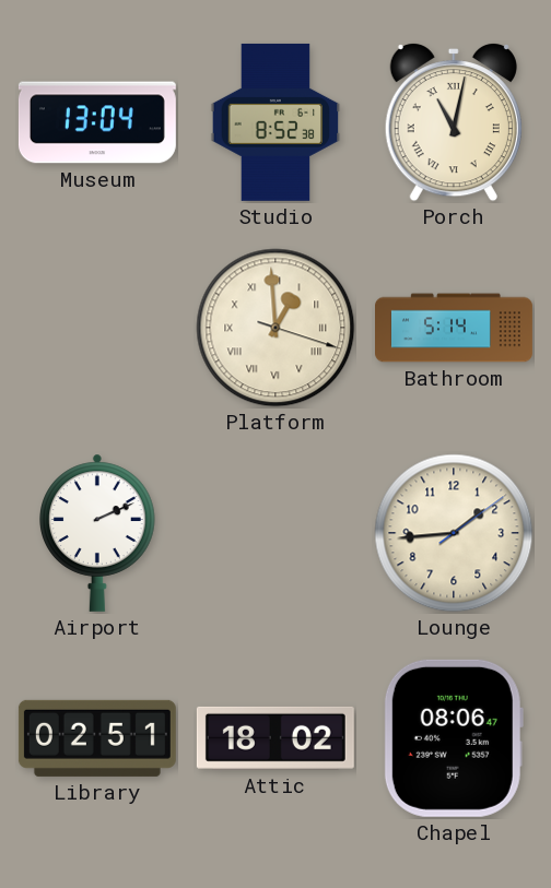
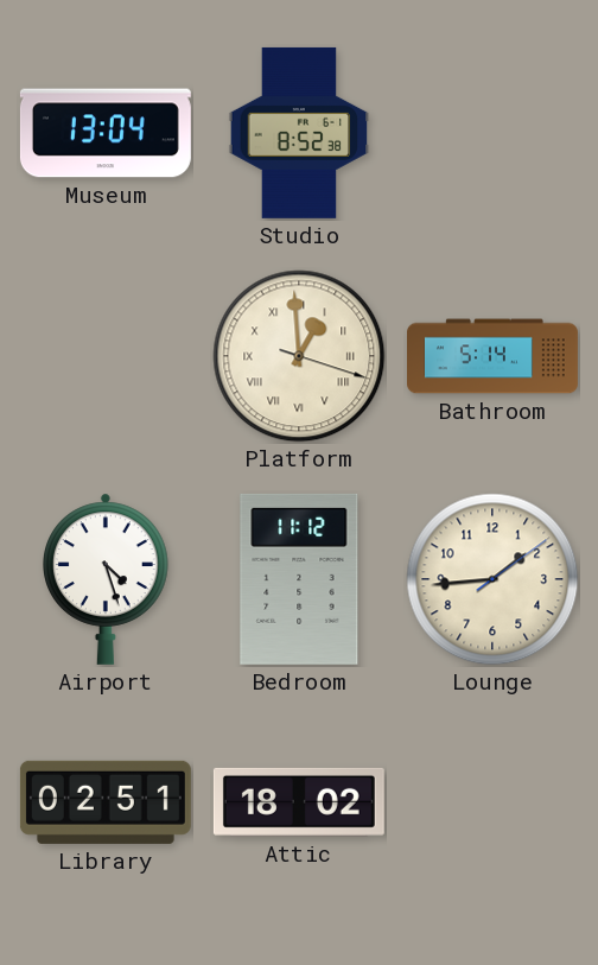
Porch: 11:02 -> none
Airport: 2:11 -> 4:27
Bedroom: none -> 11:12
Chapel: 08:06 -> none
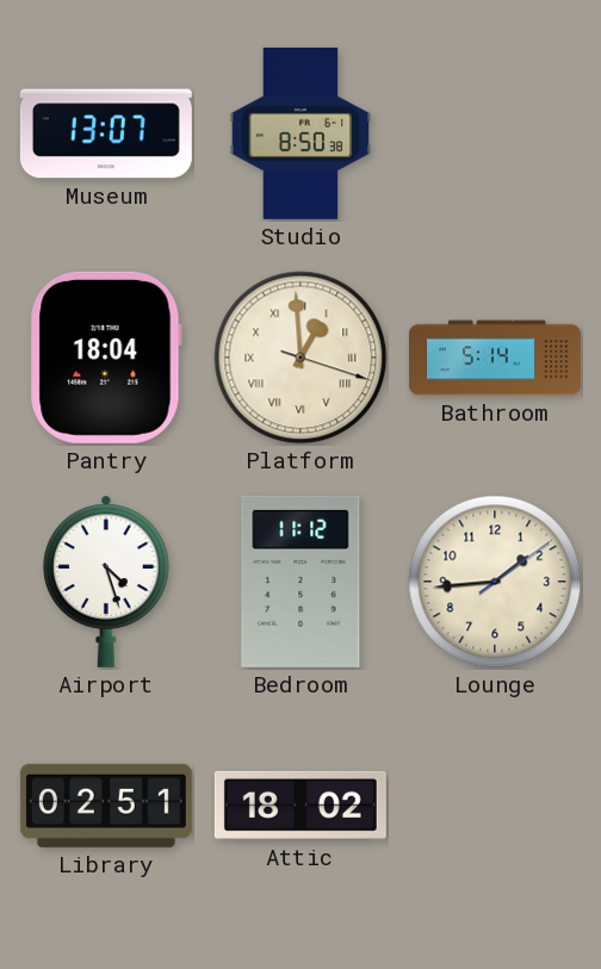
Museum: 13:04 -> 13:07
Studio: 8:52 -> 8:50
Pantry: none -> 18:04
